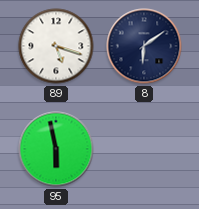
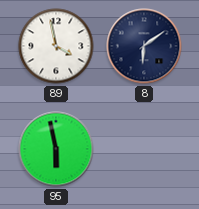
89: 5:18 -> 3:58
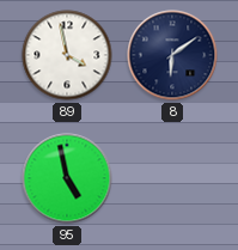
95: 5:58 -> 4:58
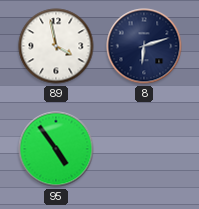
8: 6:09 -> 6:12
95: 4:58 -> 4:54
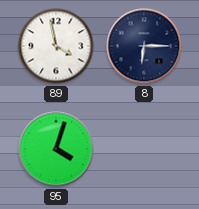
8: 6:12 -> 6:15
95: 4:54 -> 4:03
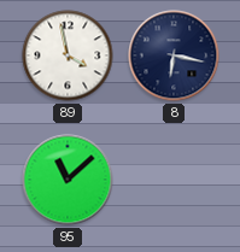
8: 6:15 -> 6:17
95: 4:03 -> 11:08
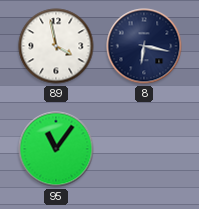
95: 11:08 -> 11:06
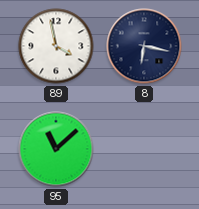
95: 11:06 -> 11:08
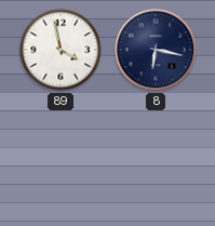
95: 11:08 -> none
